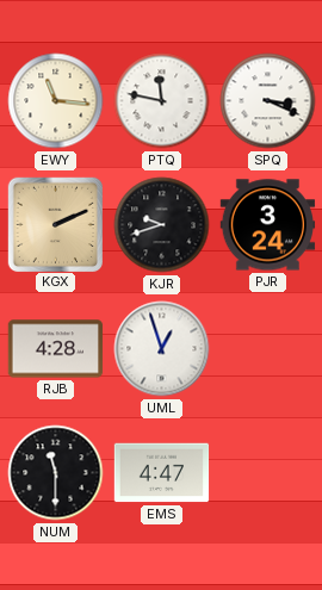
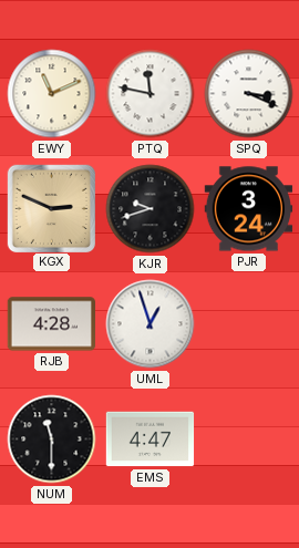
EWY: 11:16 -> 11:11
KGX: 2:11 -> 2:49
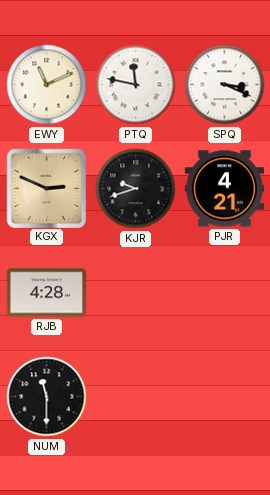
PJR: 3:24 -> 4:21
UML: 12:57 -> none
EMS: 4:47 -> none
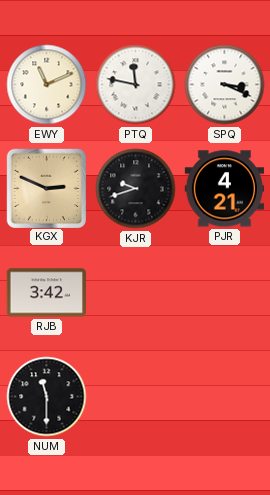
RJB: 4:28 -> 3:42
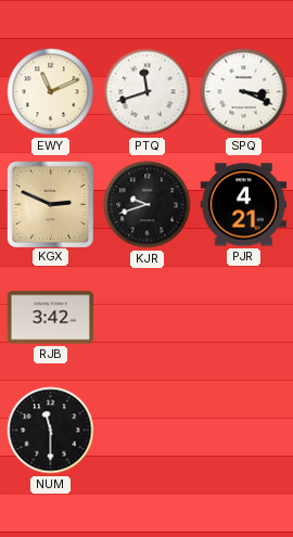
PTQ: 11:47 -> 11:42
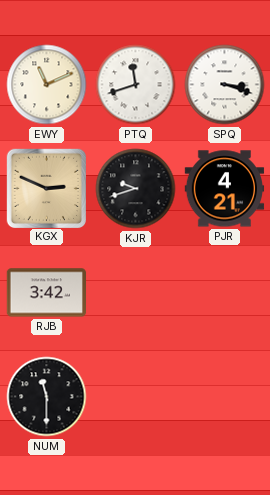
SPQ: 3:19 -> 3:18
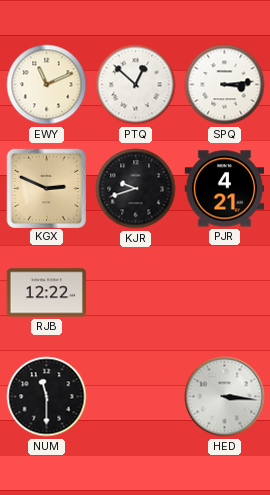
PTQ: 11:42 -> 12:52
SPQ: 3:18 -> 3:14
RJB: 3:42 -> 12:22
HED: none -> 3:16
